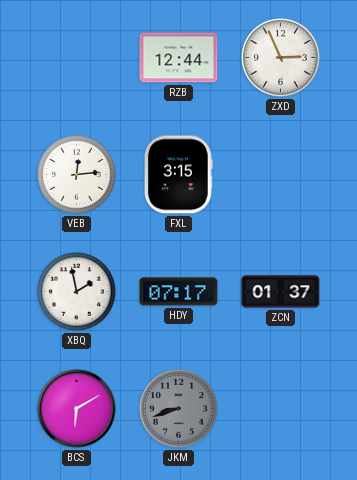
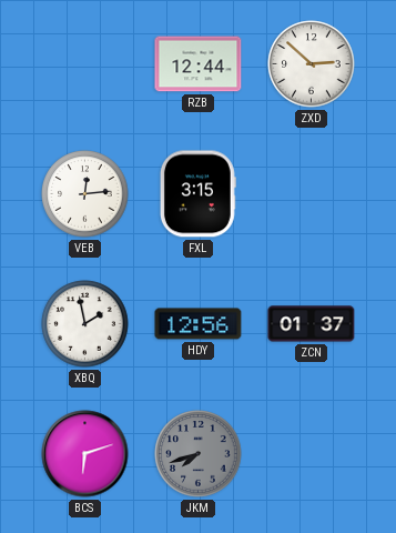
ZXD: 2:56 -> 2:52
HDY: 07:17 -> 12:56
BCS: 6:10 -> 6:12
JKM: 8:42 -> 7:42
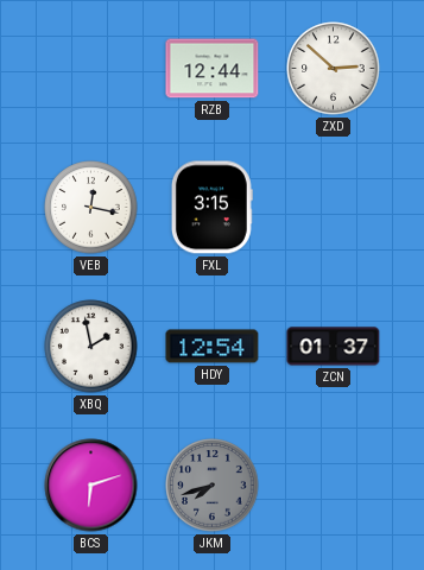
VEB: 12:14 -> 12:17
HDY: 12:56 -> 12:54
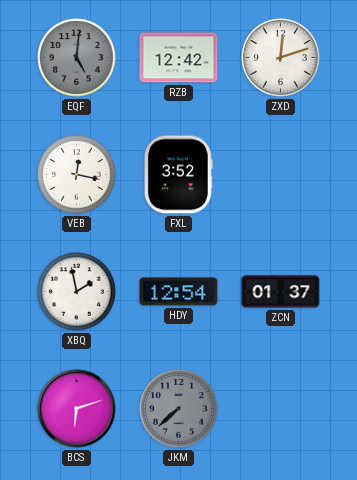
EQF: none -> 5:01
RZB: 12:44 -> 12:42
ZXD: 2:52 -> 12:12
FXL: 3:15 -> 3:52
JKM: 7:42 -> 7:38
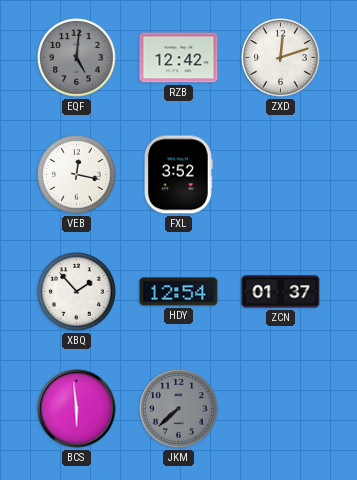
XBQ: 1:58 -> 1:53
BCS: 6:12 -> 5:59
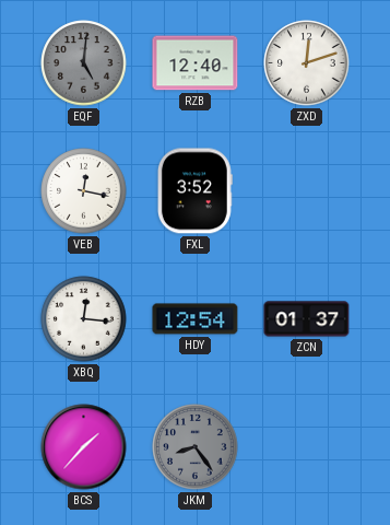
RZB: 12:42 -> 12:40
XBQ: 1:53 -> 12:16
BCS: 5:59 -> 1:37
JKM: 7:38 -> 8:24
